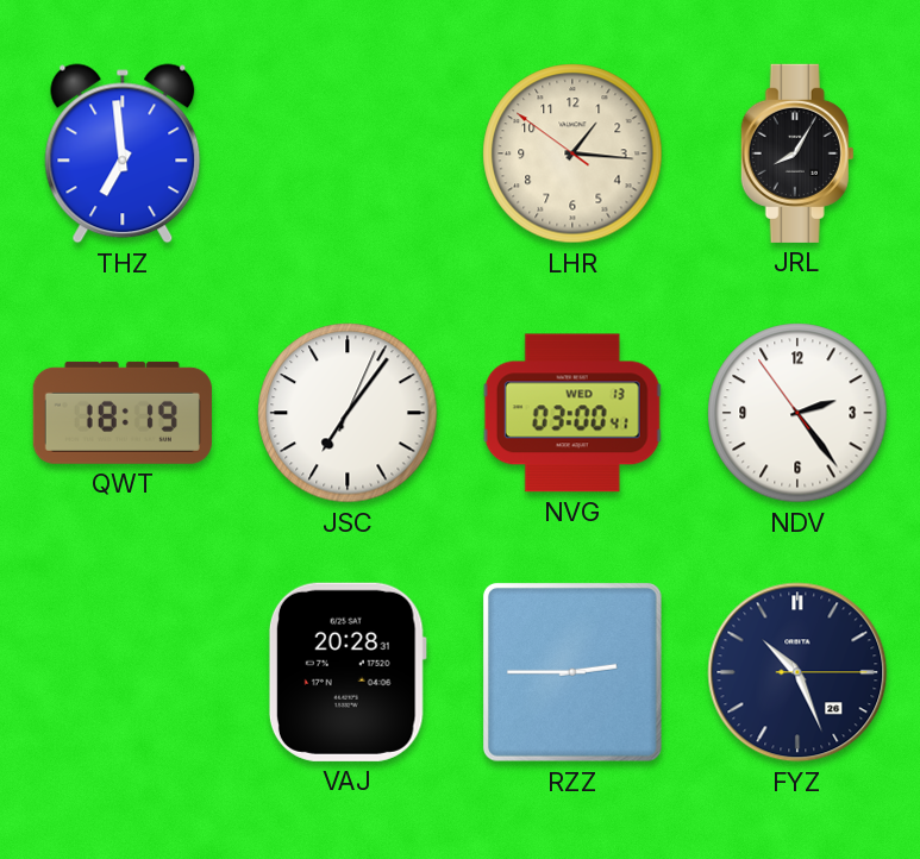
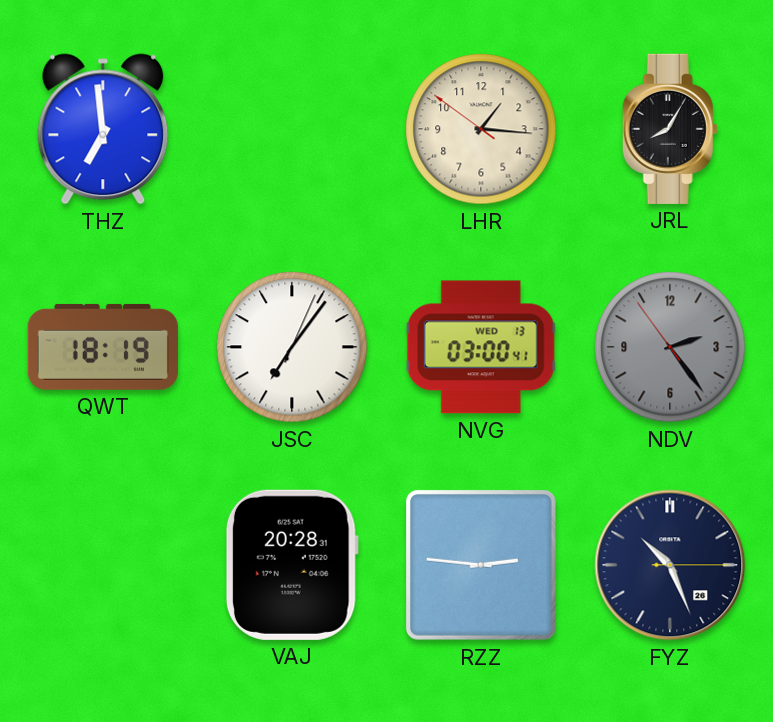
NDV dial: white -> grey
RZZ: 2:45 -> 2:46
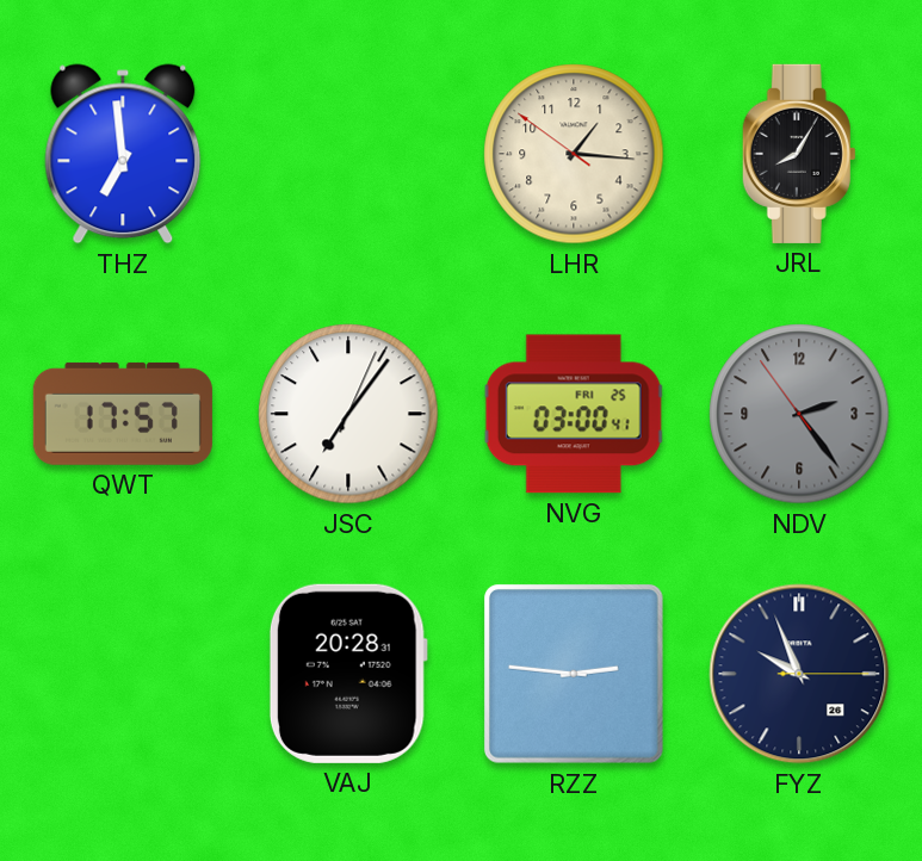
QWT: 18:19 -> 17:57
NVG date: WED 13 -> FRI 25
FYZ: 10:26 -> 9:56
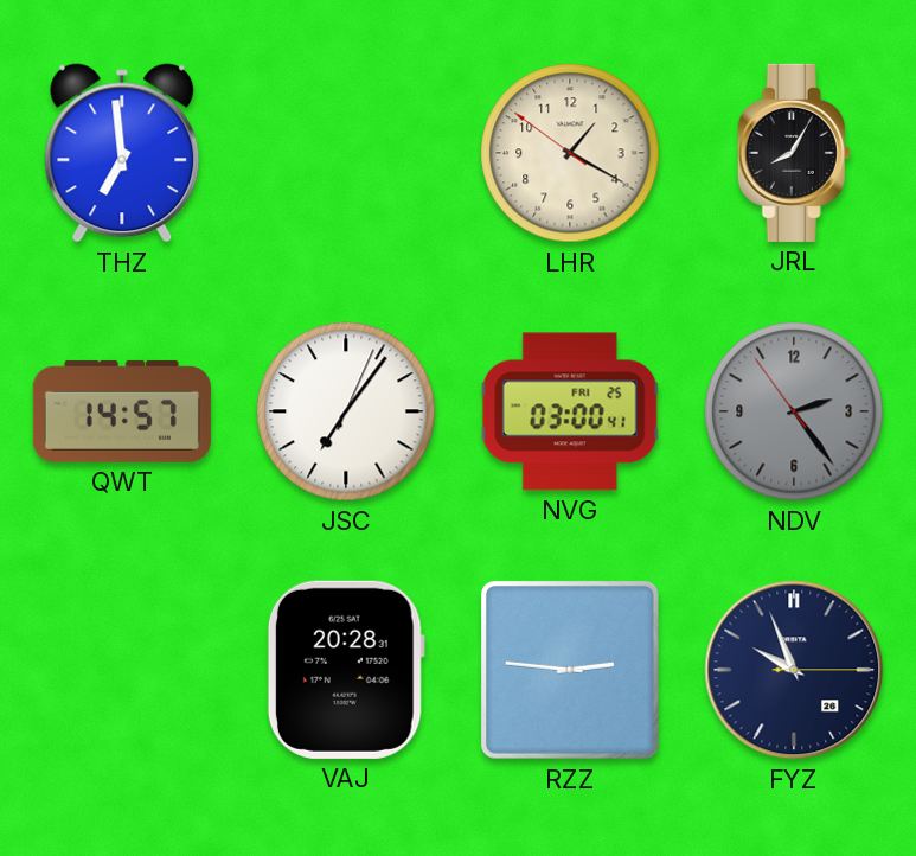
LHR: 1:15 -> 1:19
QWT: 17:57 -> 14:57
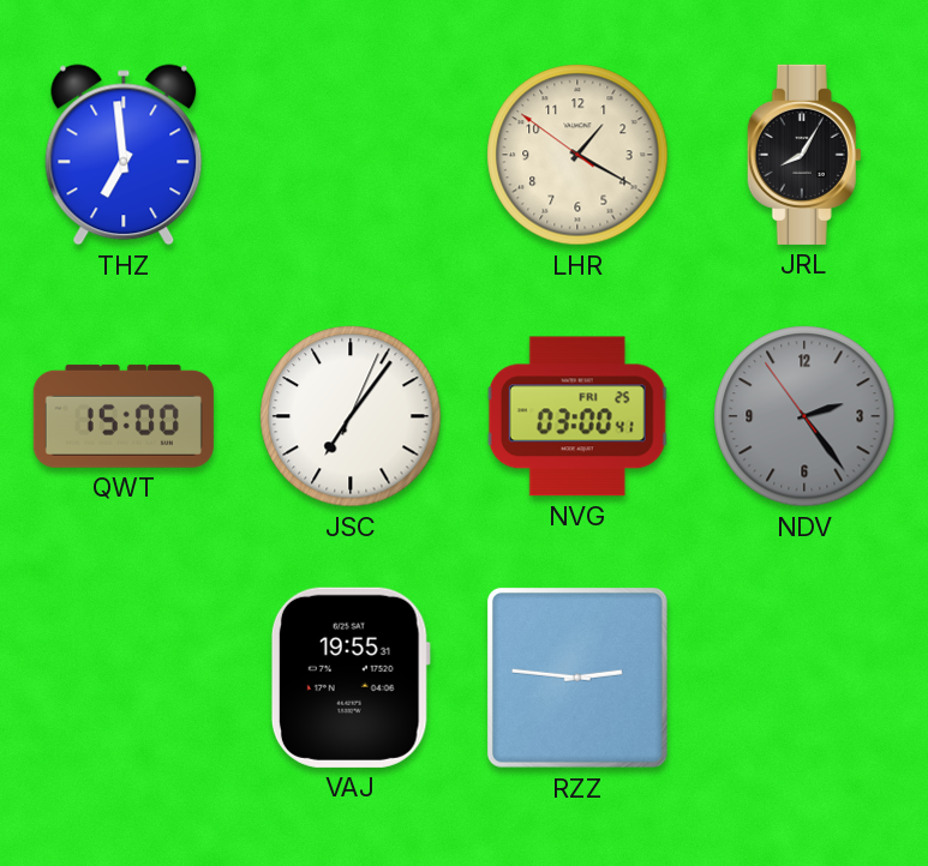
QWT: 14:57 -> 15:00
VAJ: 20:28 -> 19:55
FYZ: 9:56 -> none
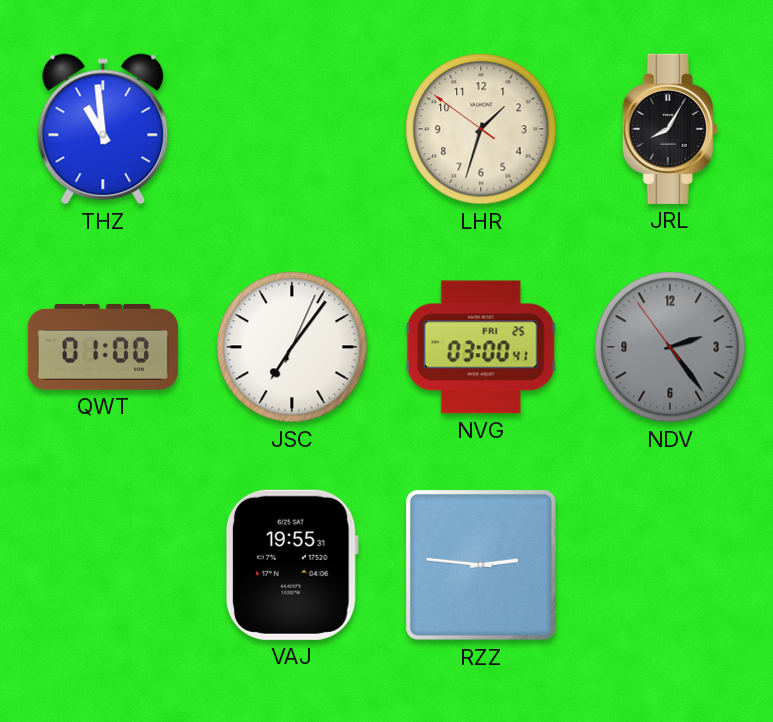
THZ: 6:59 -> 10:59
LHR: 1:19 -> 1:32
QWT: 15:00 -> 01:00
